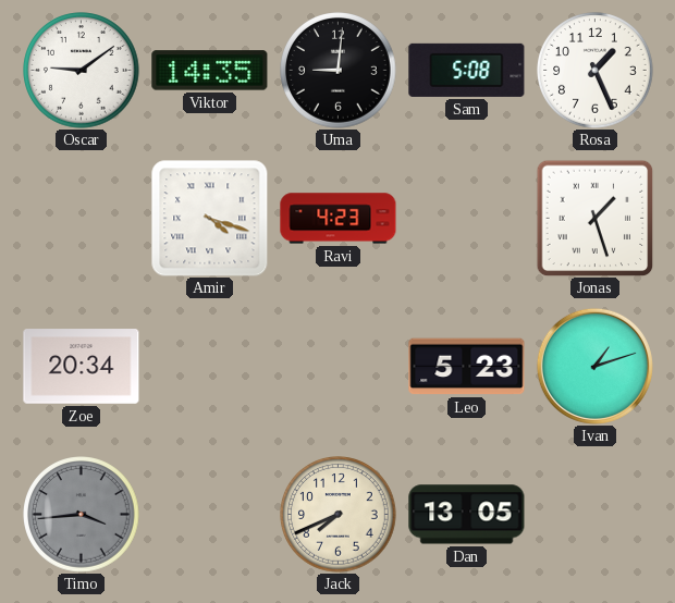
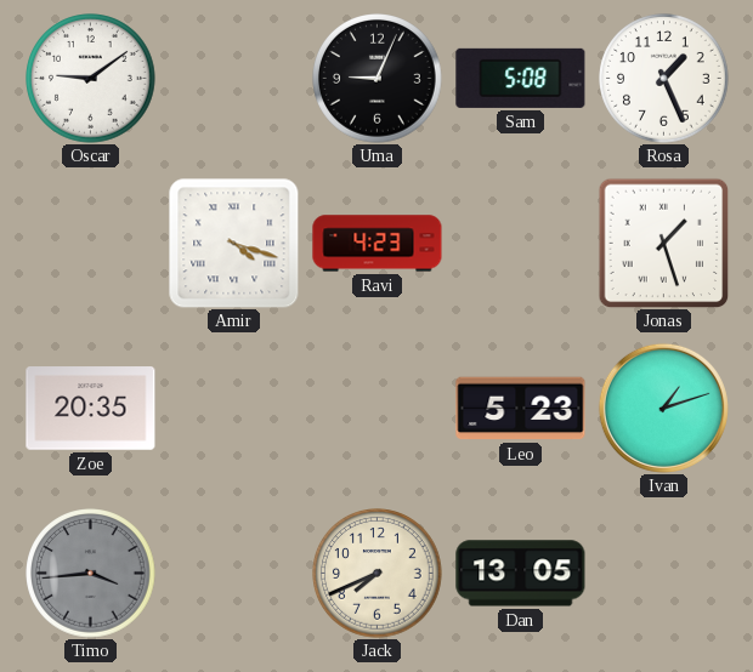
Viktor: 14:35 -> none
Uma: 9:01 -> 9:04
Zoe: 20:34 -> 20:35
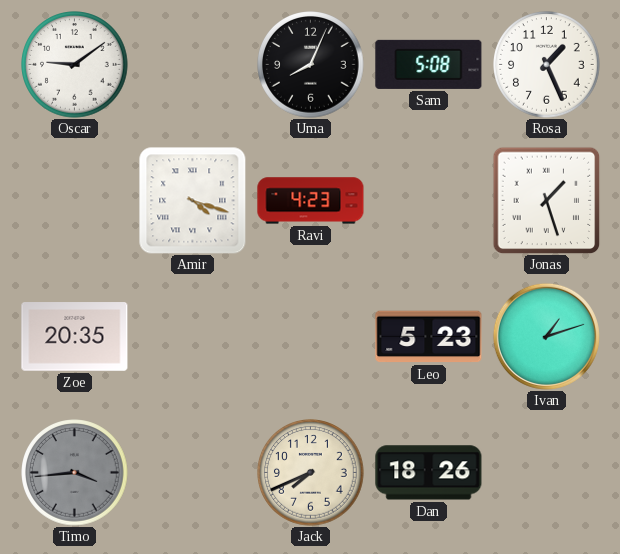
Uma: 9:04 -> 8:04
Dan: 13:05 -> 18:26
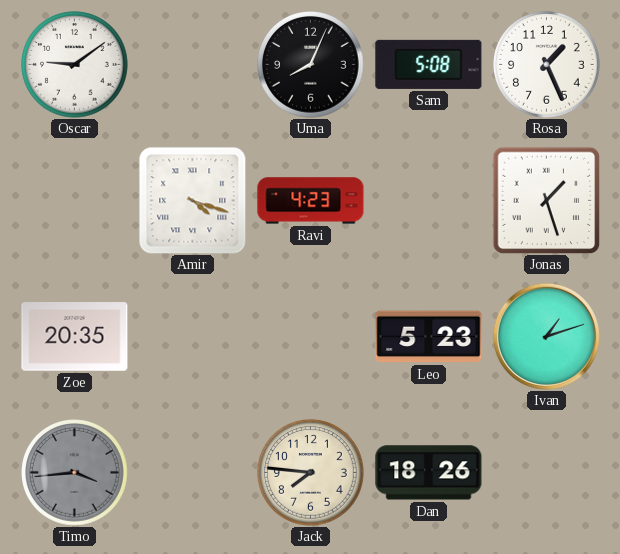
Jack: 7:41 -> 7:46
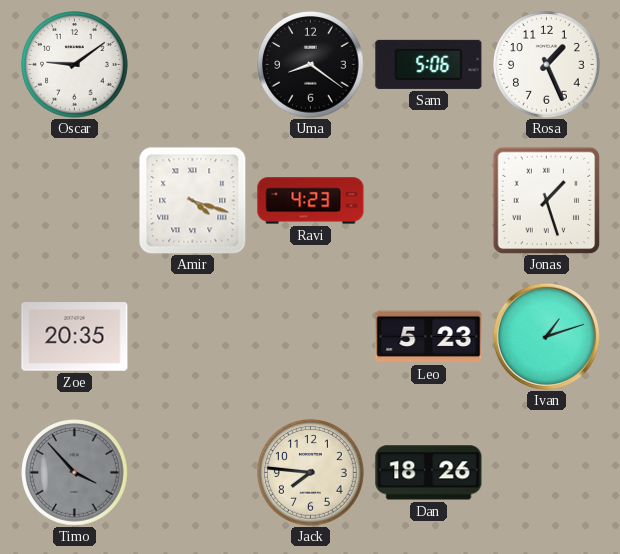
Uma: 8:04 -> 8:21
Sam: 5:08 -> 5:06
Timo: 3:44 -> 3:53
